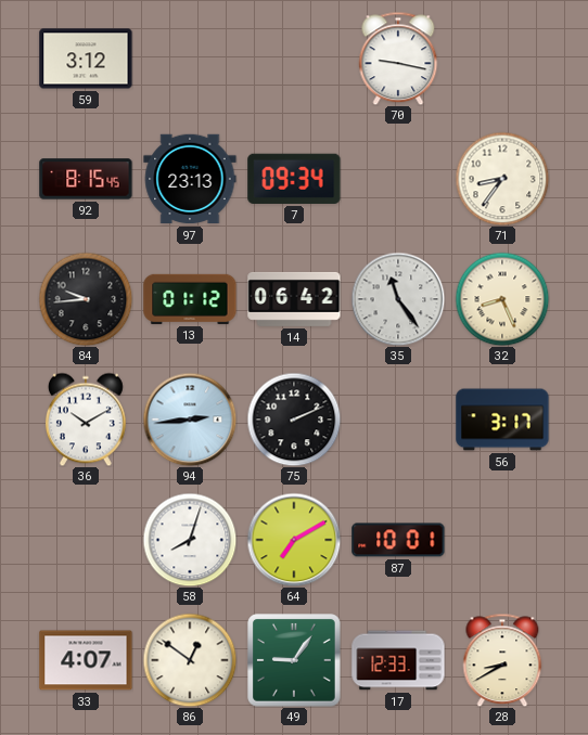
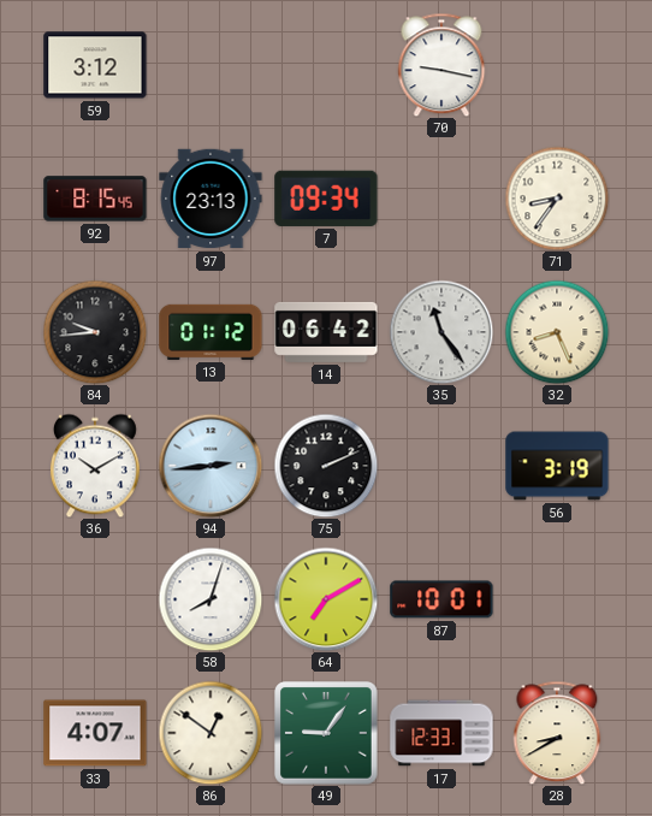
56: 3:17 -> 3:19
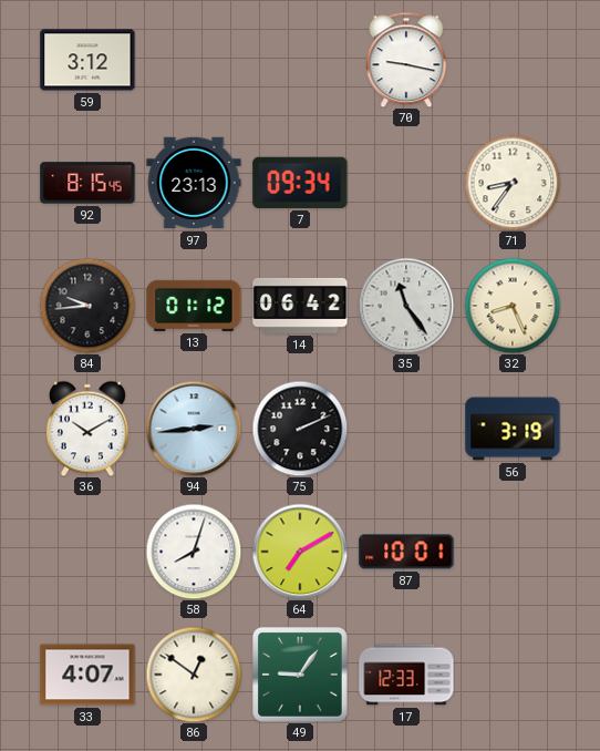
28: 8:40 -> none
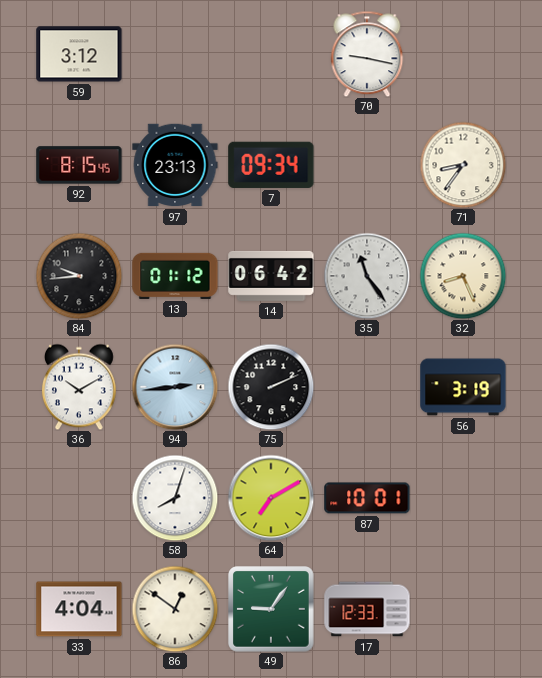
33: 4:07 -> 4:04
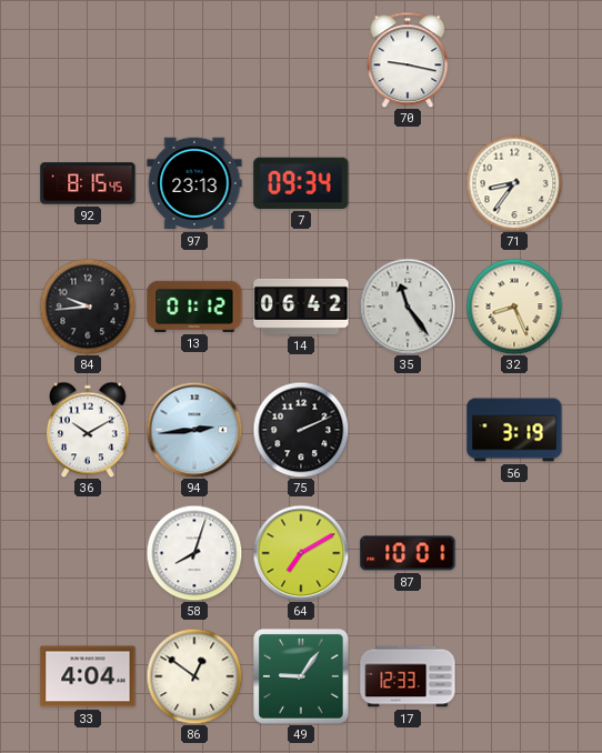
59: 3:12 -> none
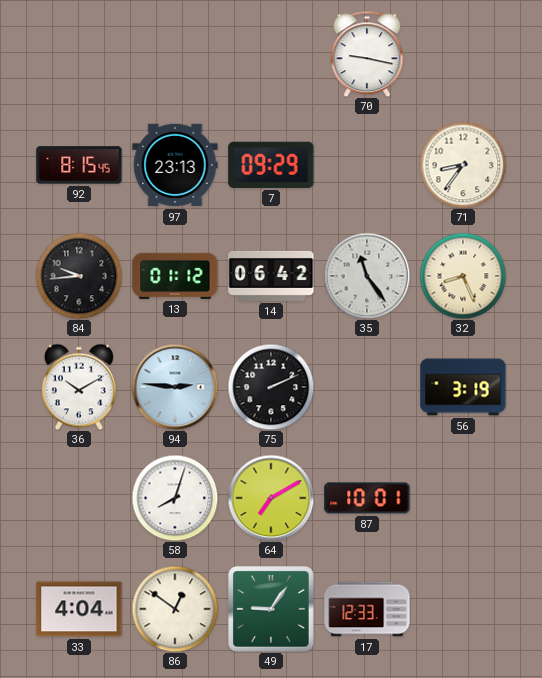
7: 09:34 -> 09:29
94: 2:44 -> 2:46
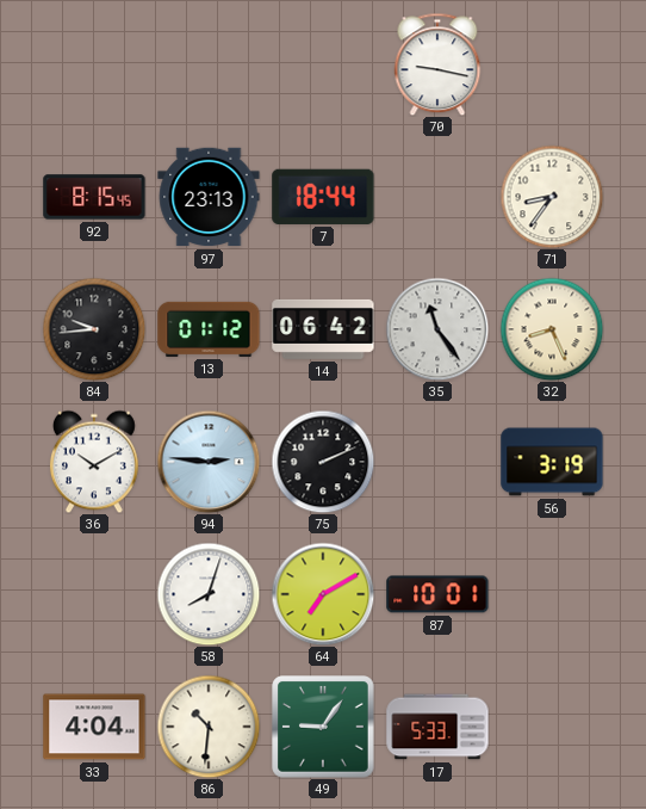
7: 09:29 -> 18:44
86: 12:51 -> 10:31
17: 12:33 -> 5:33
